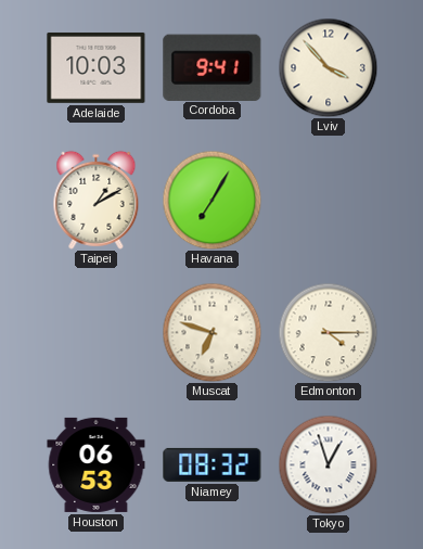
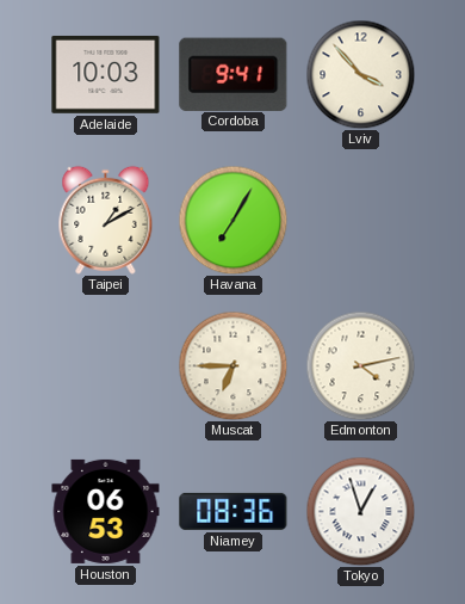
Muscat: 6:48 -> 6:45
Edmonton: 4:15 -> 4:13
Niamey: 08:32 -> 08:36
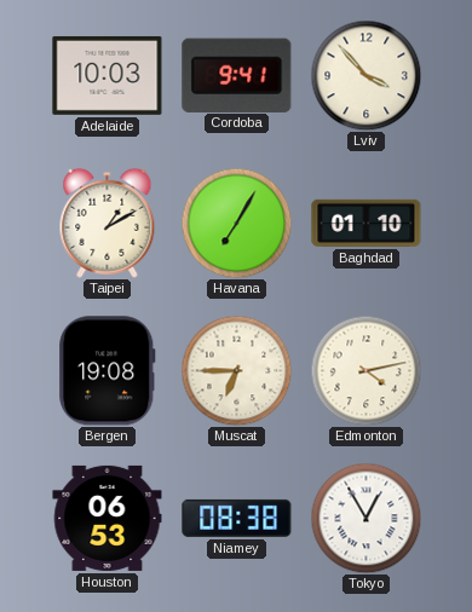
Baghdad: none -> 01:10
Bergen: none -> 19:08
Niamey: 08:36 -> 08:38
Tokyo: 12:57 -> 12:55
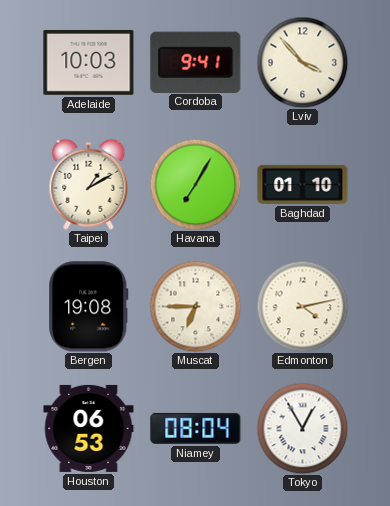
Niamey: 08:38 -> 08:04
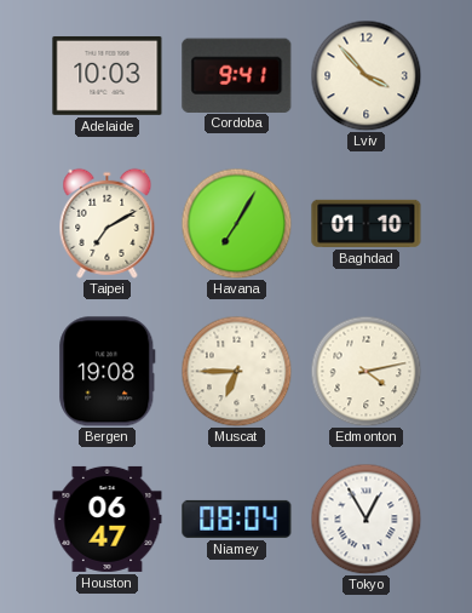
Taipei: 1:10 -> 7:10
Houston: 06:53 -> 06:47
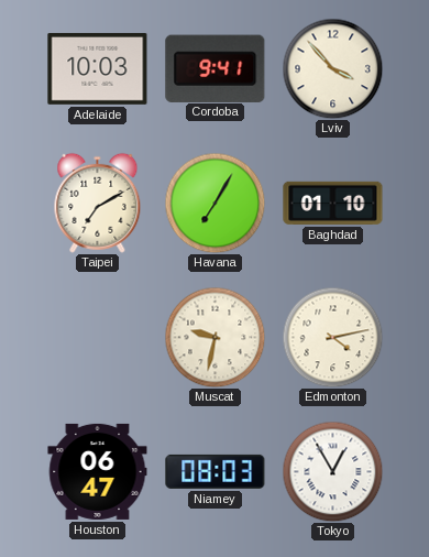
Bergen: 19:08 -> none
Muscat: 6:45 -> 9:32
Niamey: 08:04 -> 08:03
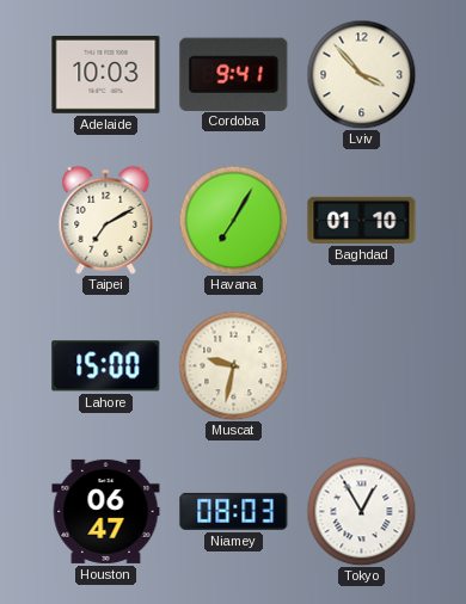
Lahore: none -> 15:00
Edmonton: 4:13 -> none
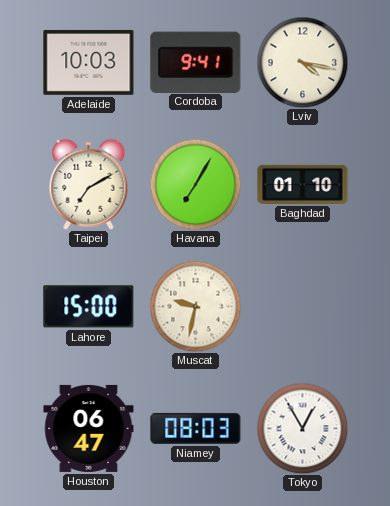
Lviv: 3:53 -> 4:17
